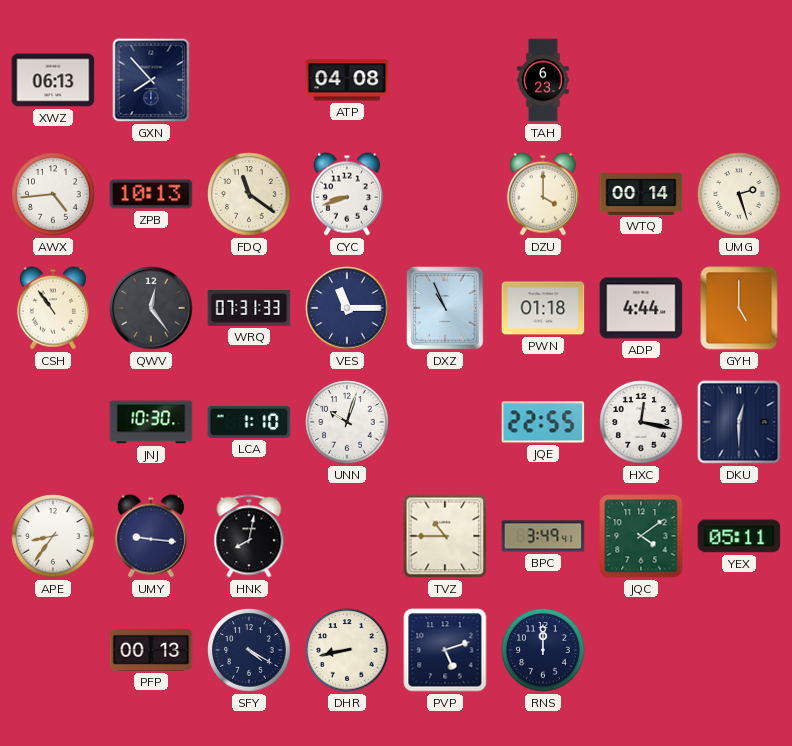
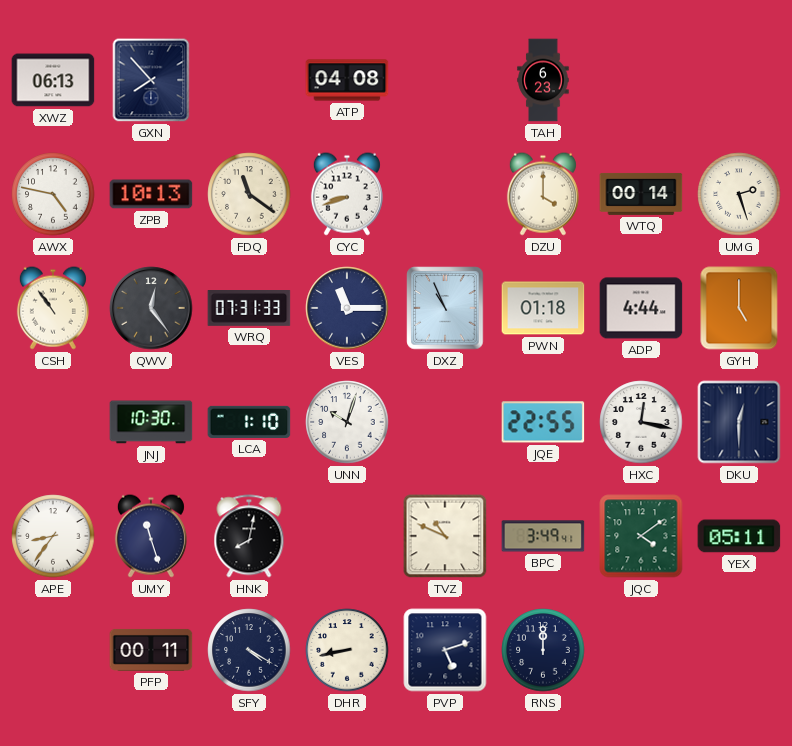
AWX: 4:44 -> 4:47
UMY: 9:16 -> 11:27
TVZ: 10:45 -> 10:49
PFP: 00:13 -> 00:11
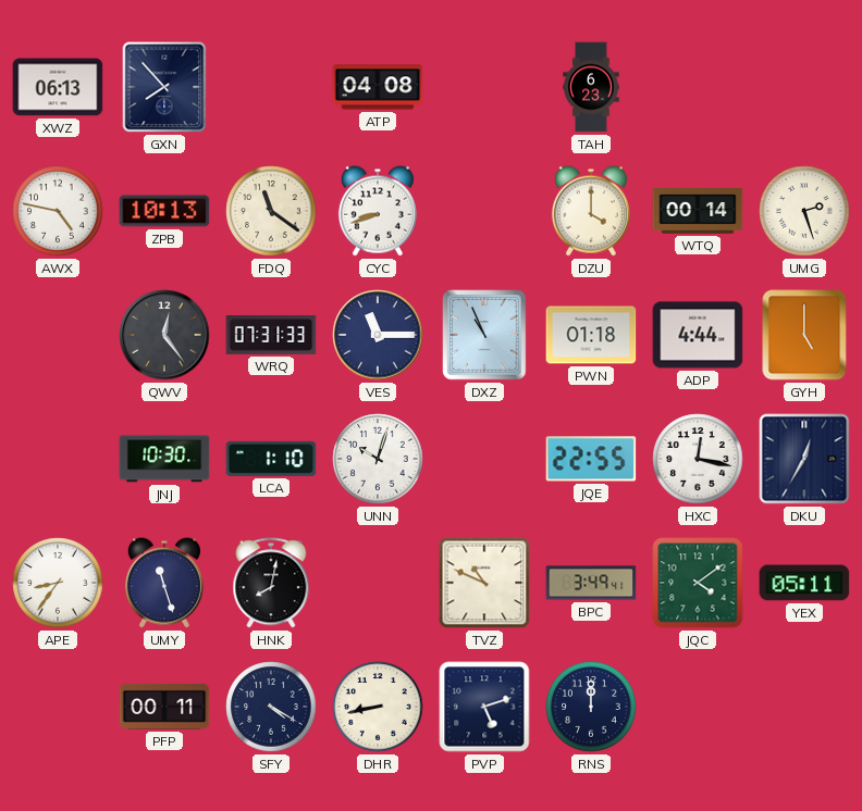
CSH: 10:54 -> none
DKU: 12:30 -> 12:35
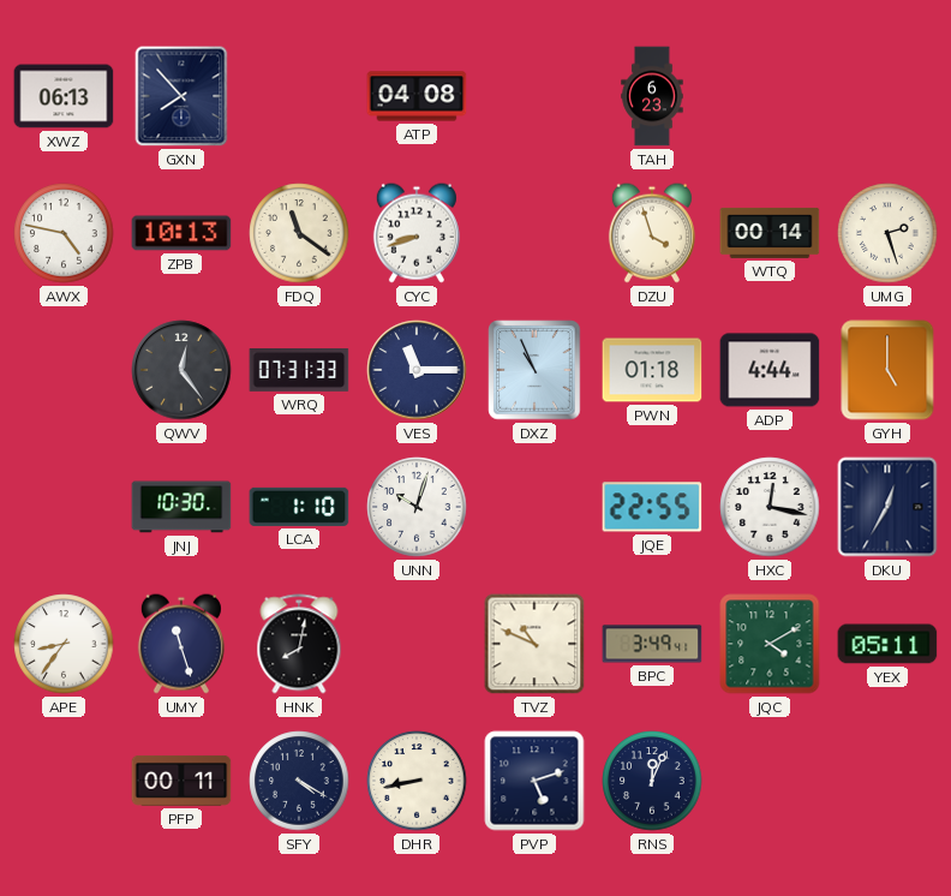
DZU: 4:00 -> 3:57
JQC: 4:09 -> 4:10
RNS: 12:00 -> 12:04
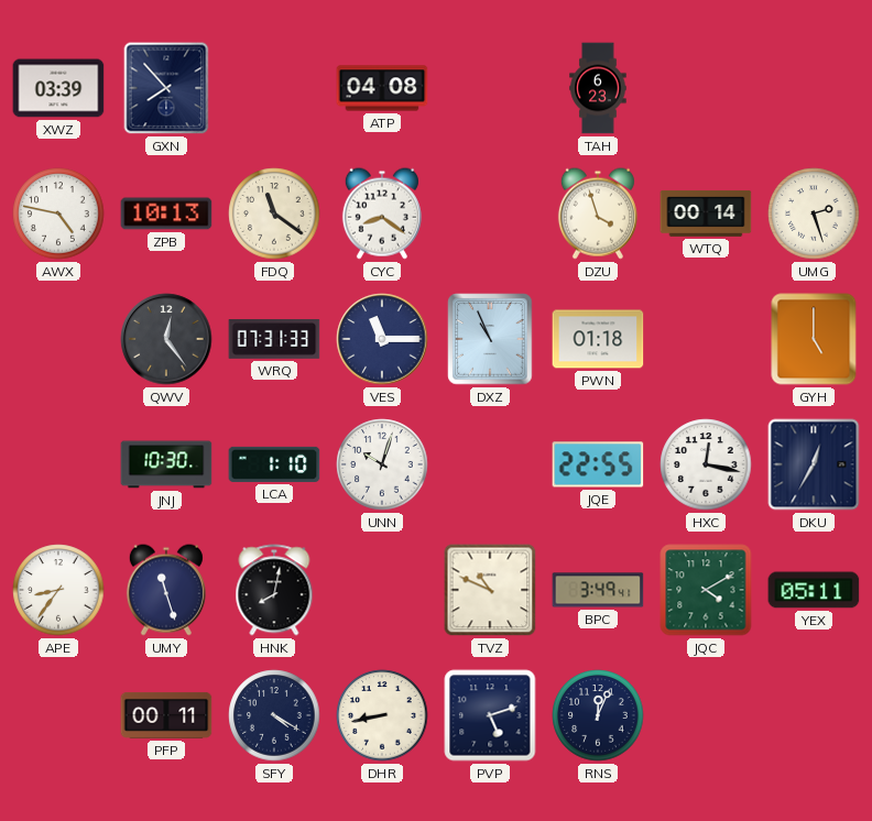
XWZ: 06:13 -> 03:39
CYC: 8:42 -> 8:21
ADP: 4:44 -> none
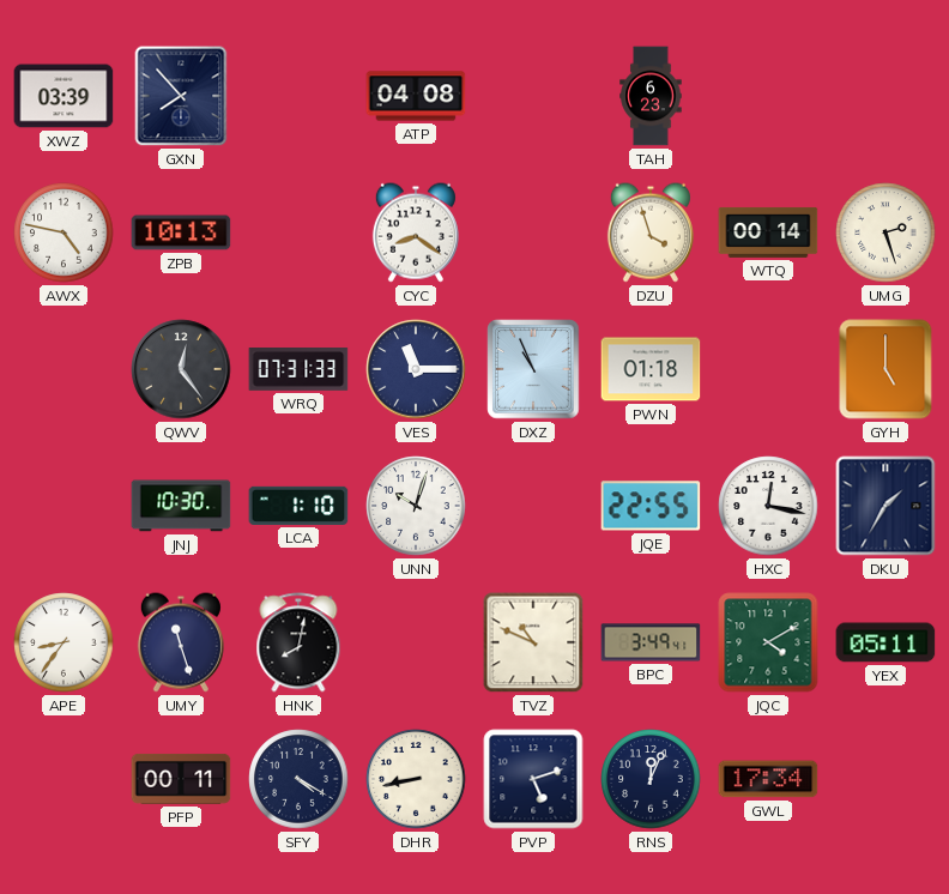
FDQ: 11:21 -> none
DKU: 12:35 -> 1:35
GWL: none -> 17:34
